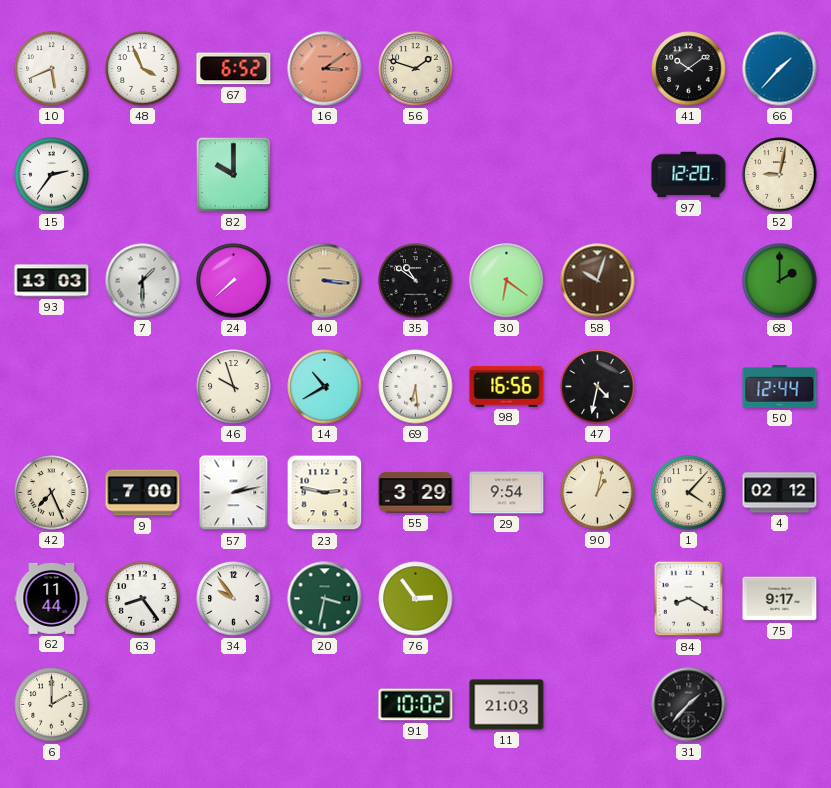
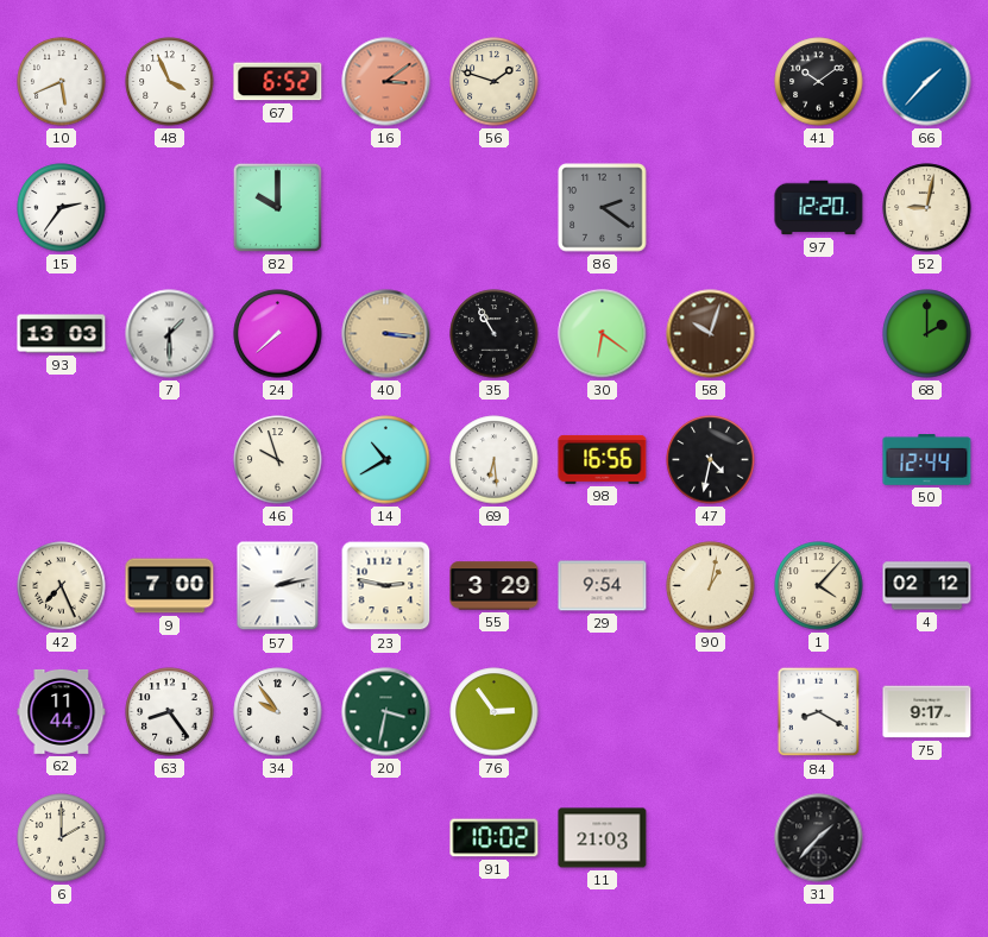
86: none -> 2:21
35: 10:51 -> 10:55
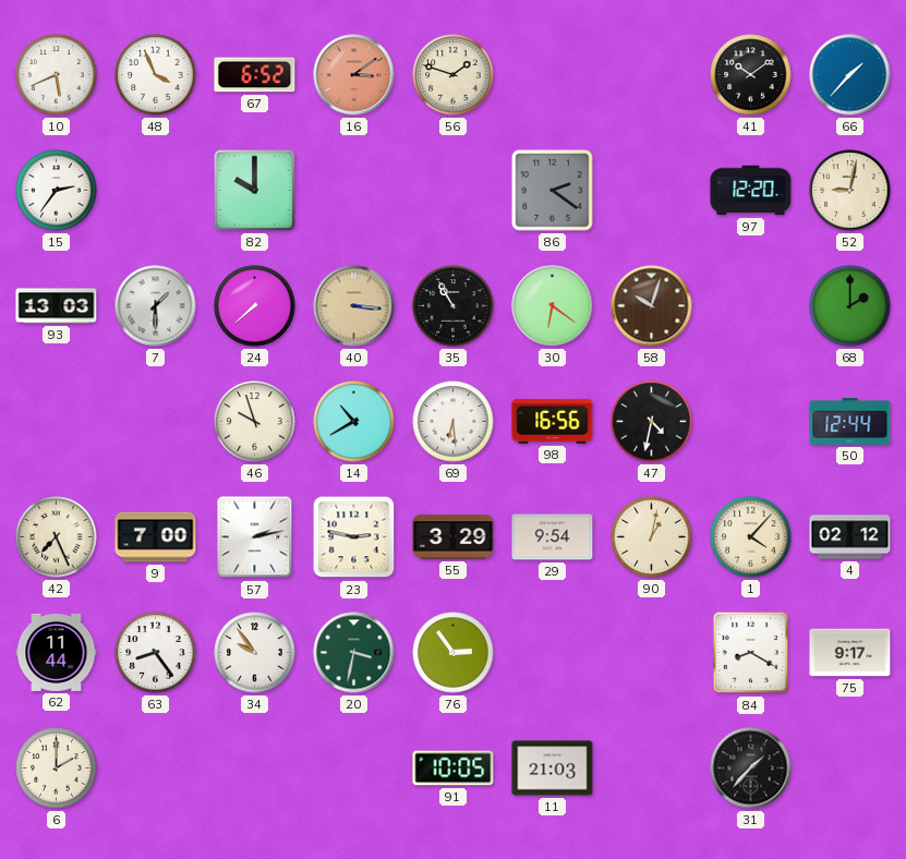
91: 10:02 -> 10:05
